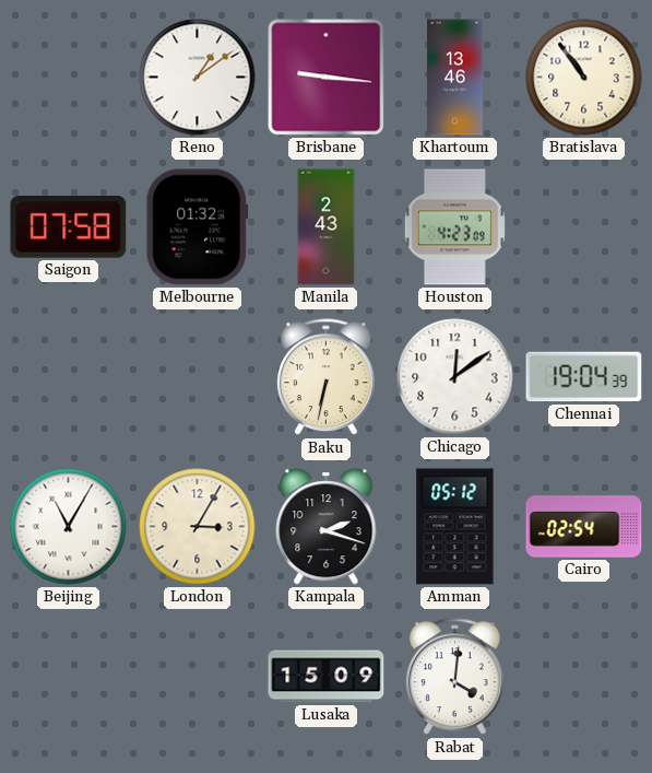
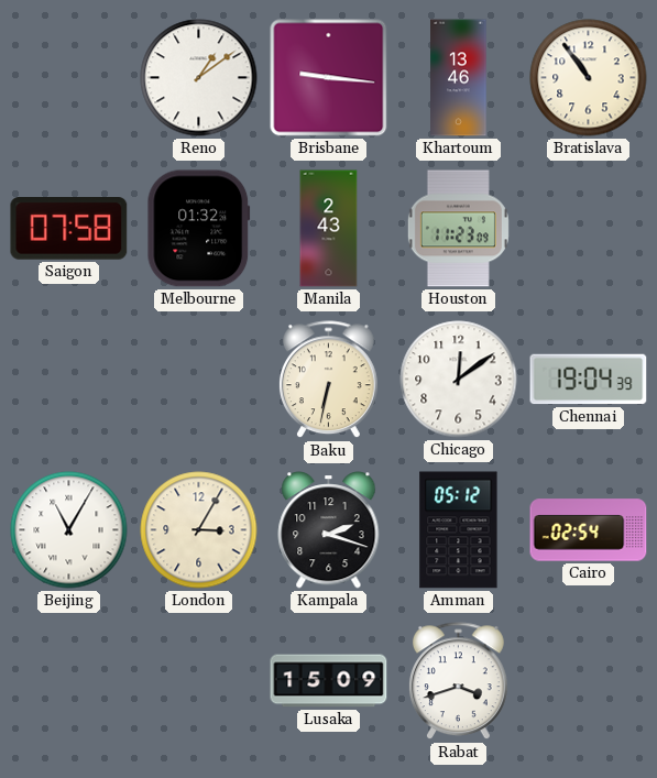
Houston: 4:23 -> 11:23
Rabat: 4:01 -> 3:42
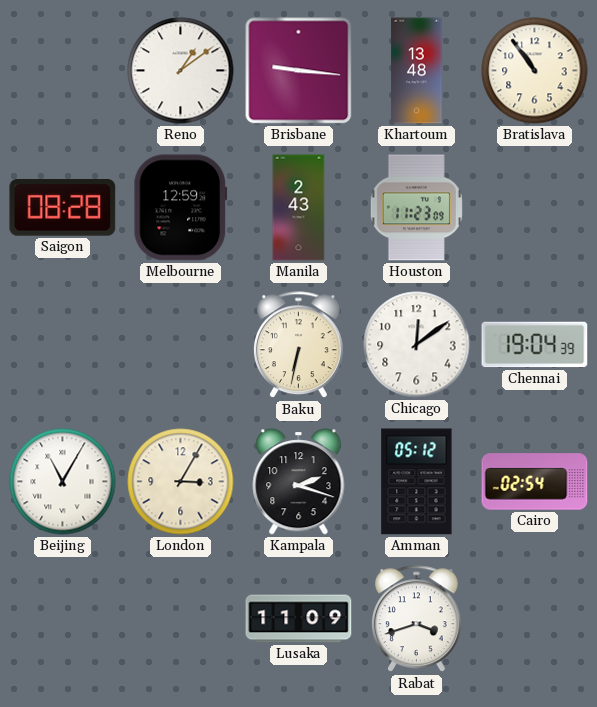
Khartoum: 13:46 -> 13:48
Saigon: 07:58 -> 08:28
Melbourne: 01:32 -> 12:59
Lusaka: 15:09 -> 11:09
